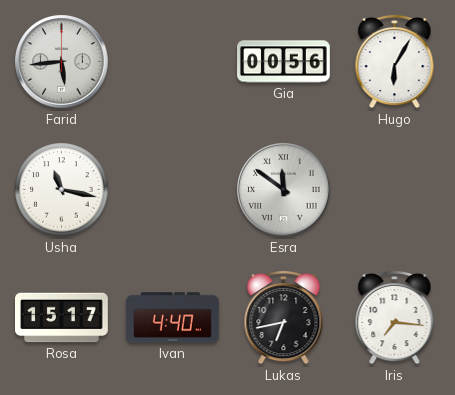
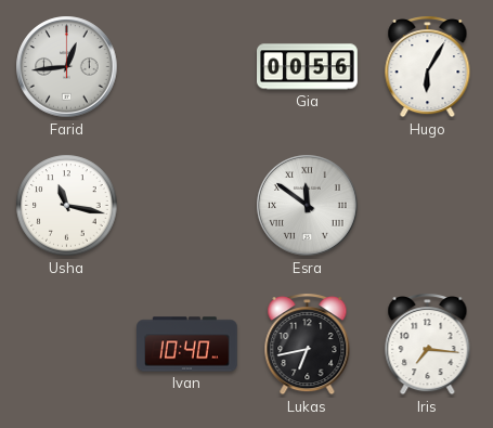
Farid: 5:44 -> 12:44
Rosa: 15:17 -> none
Ivan: 4:40 -> 10:40
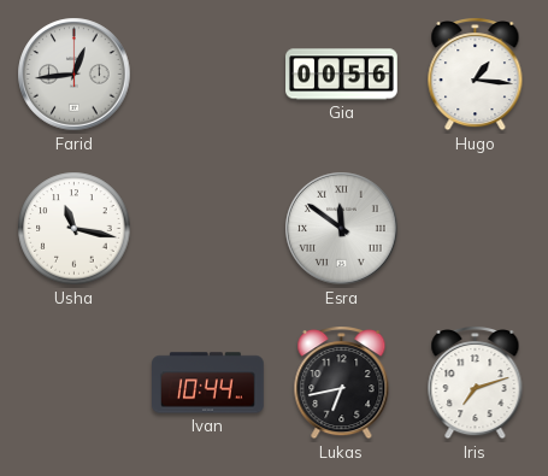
Hugo: 6:05 -> 1:16
Ivan: 10:40 -> 10:44
Iris: 7:16 -> 7:12
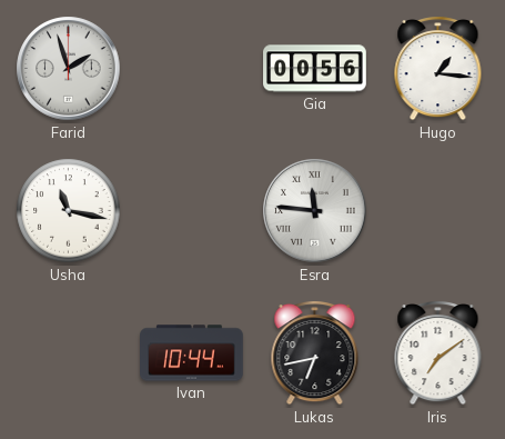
Farid: 12:44 -> 1:57
Esra: 11:51 -> 11:46
Iris: 7:12 -> 7:09
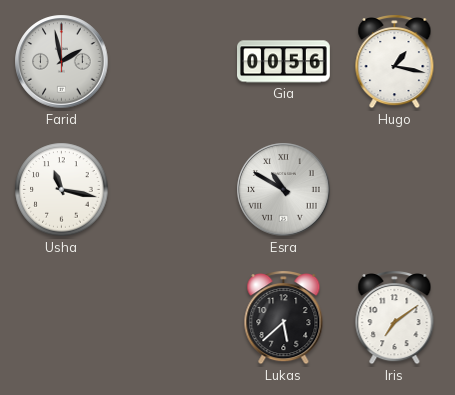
Farid: 1:57 -> 1:58
Hugo: 1:16 -> 1:17
Esra: 11:46 -> 10:50
Ivan: 10:44 -> none
Lukas: 6:43 -> 5:38
